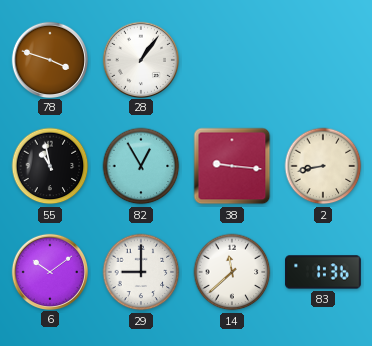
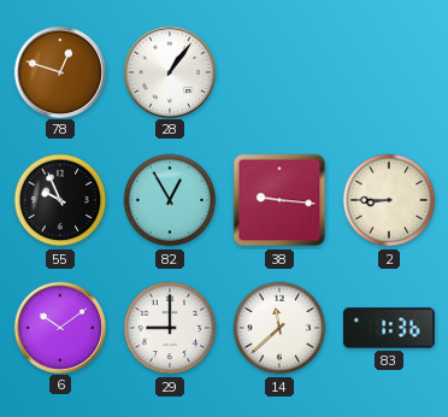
78: 3:48 -> 12:48
55: 10:58 -> 9:56
2: 8:43 -> 8:45
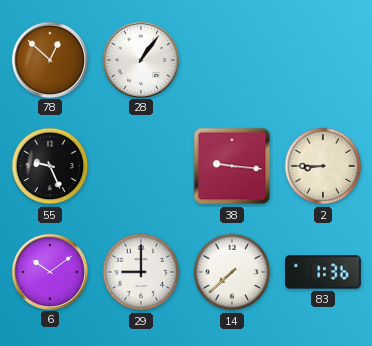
78: 12:48 -> 12:52
55: 9:56 -> 9:26
82: 12:55 -> none
14: 11:38 -> 7:38
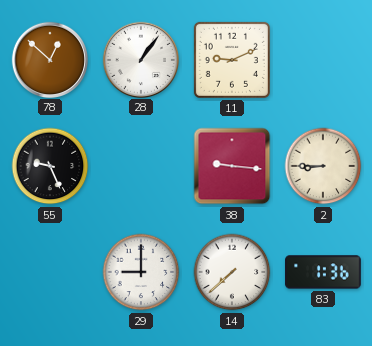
11: none -> 9:11
6: 10:09 -> none
